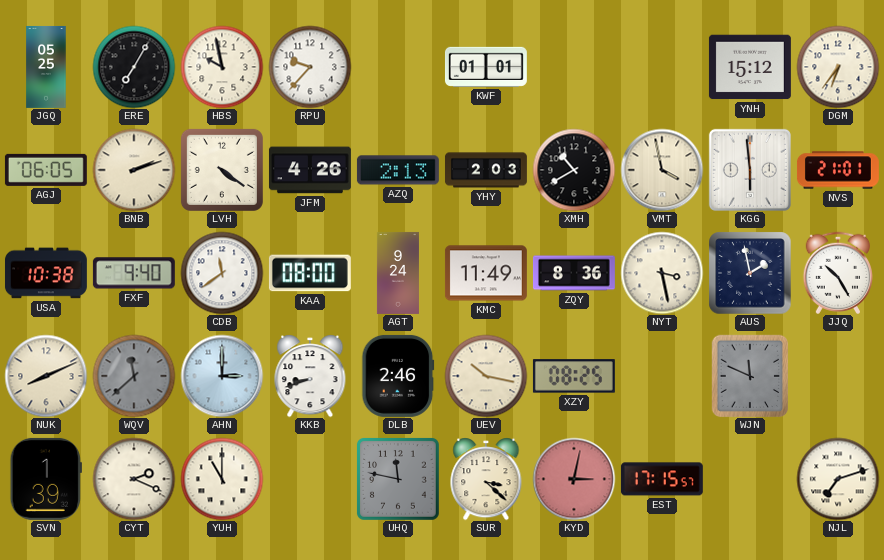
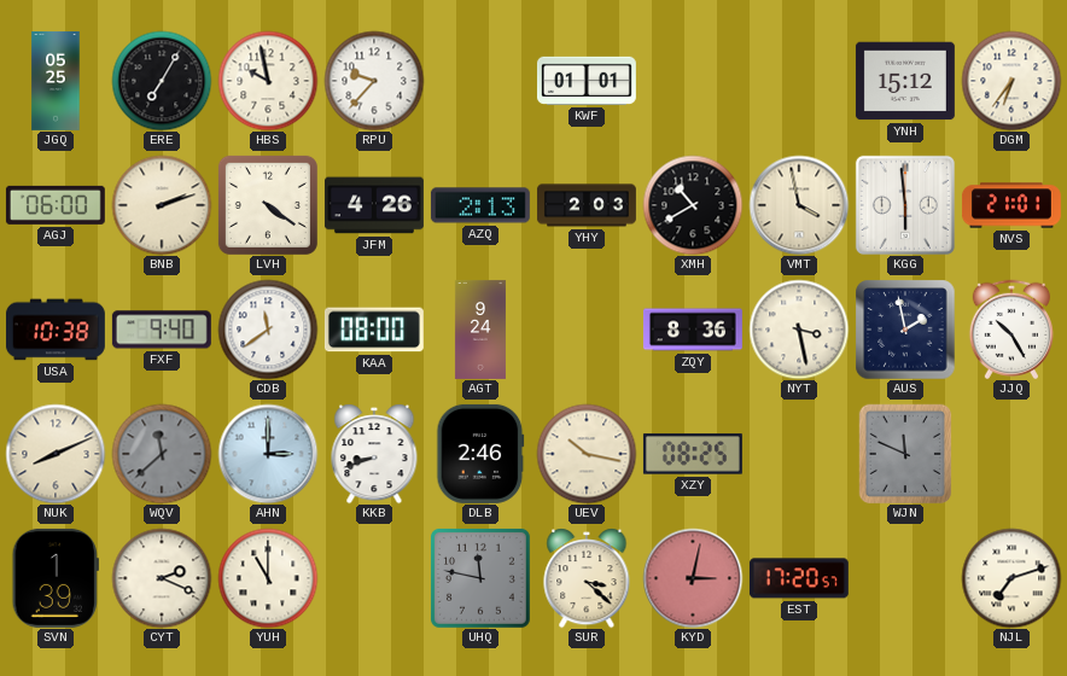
AGJ: 06:05 -> 06:00
KMC: 11:49 -> none
EST: 17:15 -> 17:20
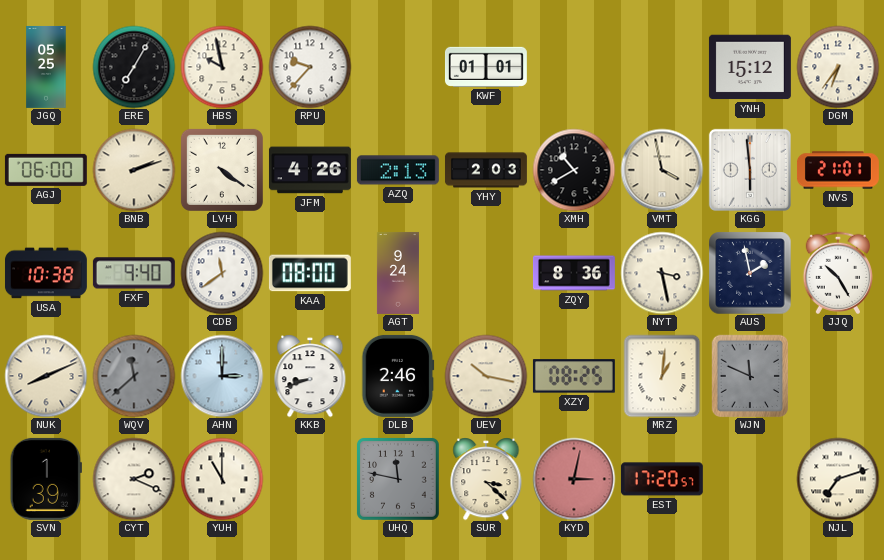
MRZ: none -> 1:01
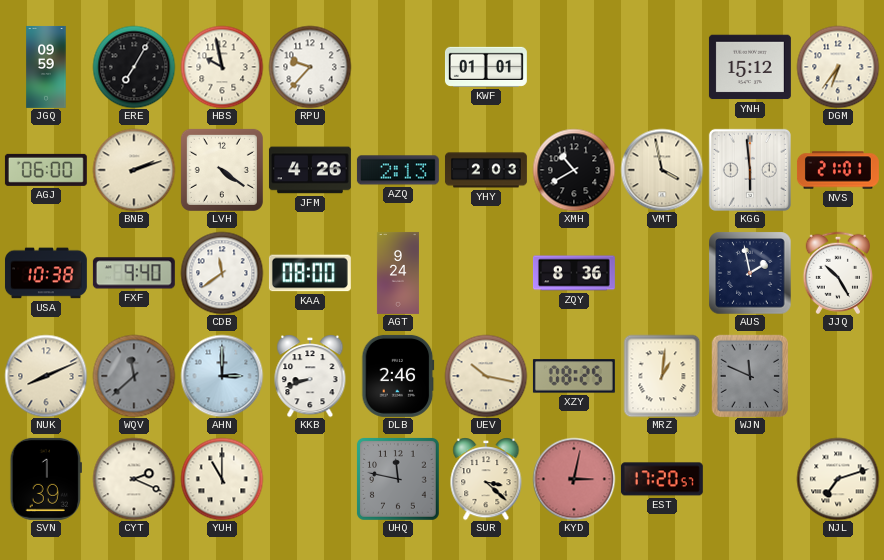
JGQ: 05:25 -> 09:59
NYT: 3:28 -> none
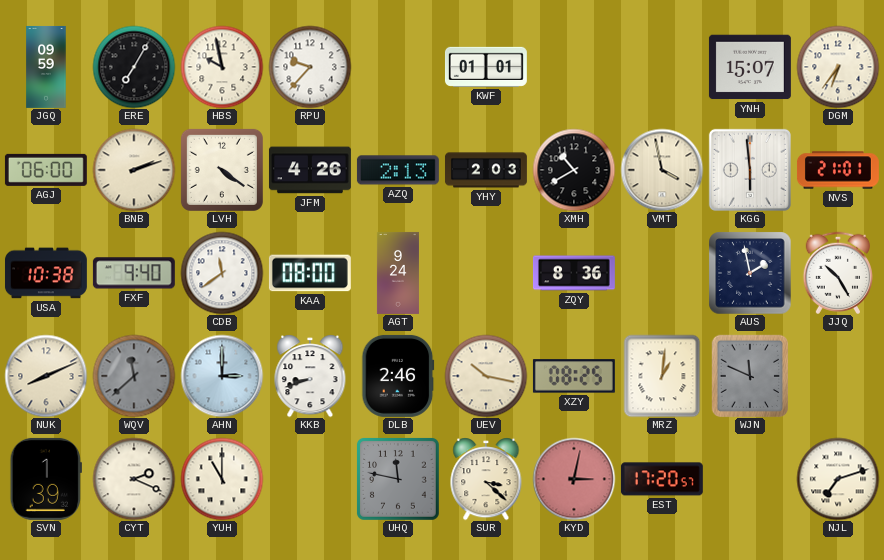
YNH: 15:12 -> 15:07
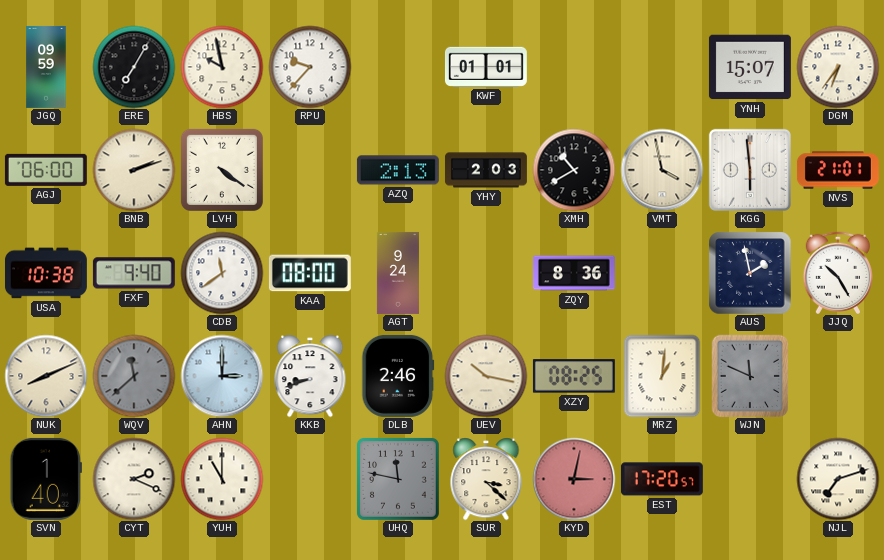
JFM: 4:26 -> none
SVN: 1:39 -> 1:40
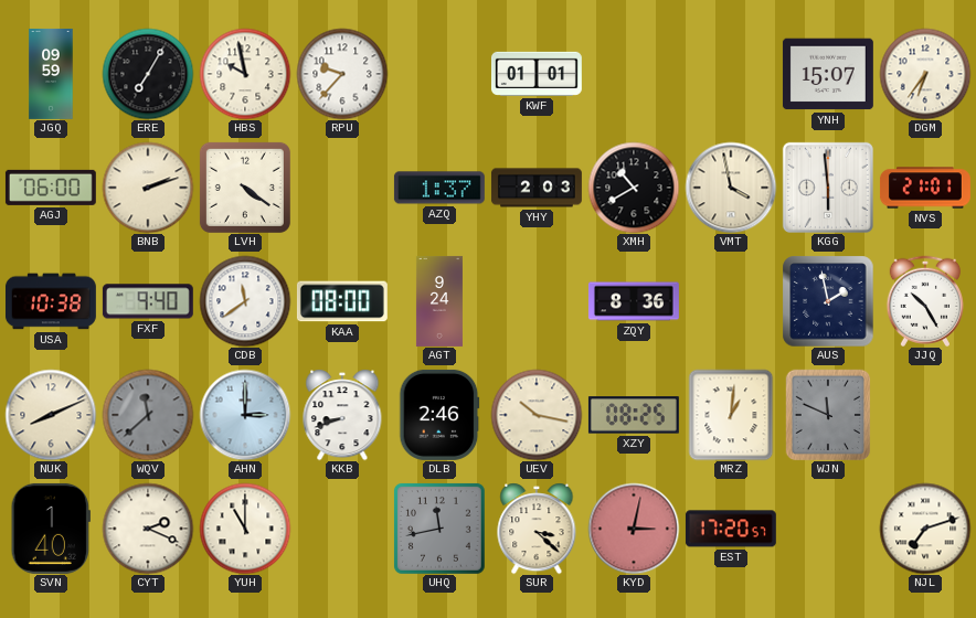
AZQ: 2:13 -> 1:37
UHQ: 11:47 -> 11:43
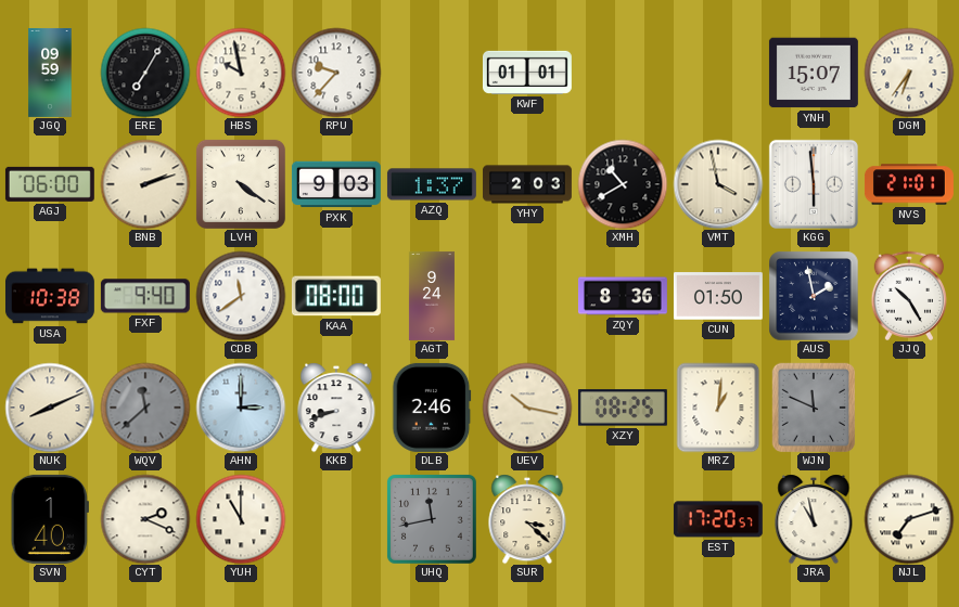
PXK: none -> 9:03
CUN: none -> 01:50
KYD: 3:02 -> none
JRA: none -> 10:58
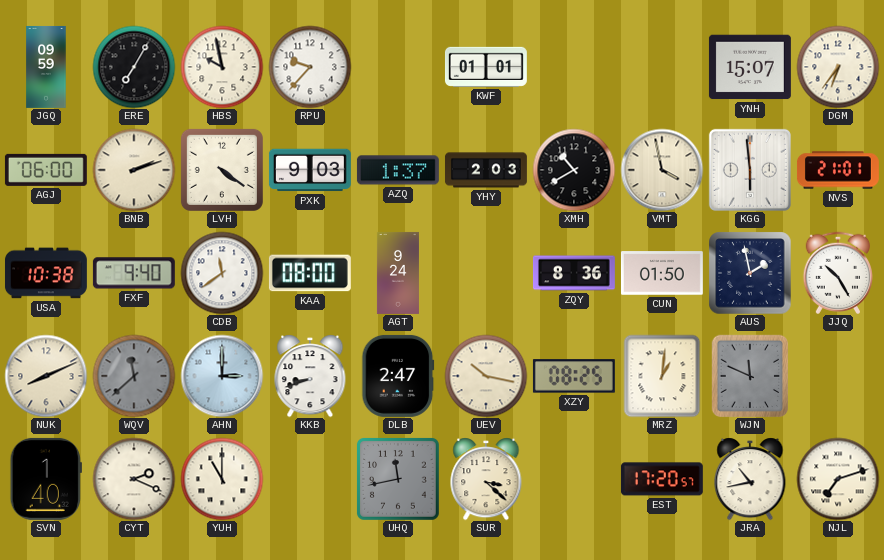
DLB: 2:46 -> 2:47
JRA: 10:58 -> 10:43
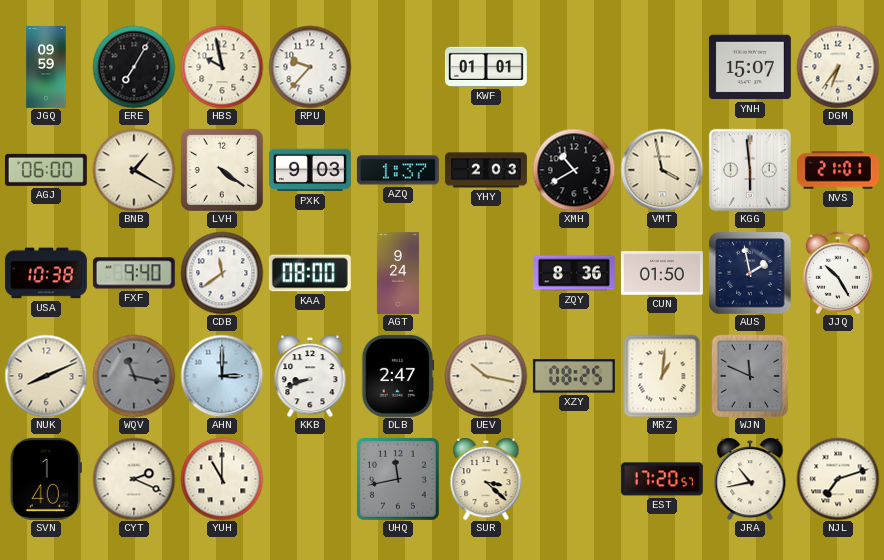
BNB: 2:12 -> 1:20
WQV: 11:38 -> 11:17
